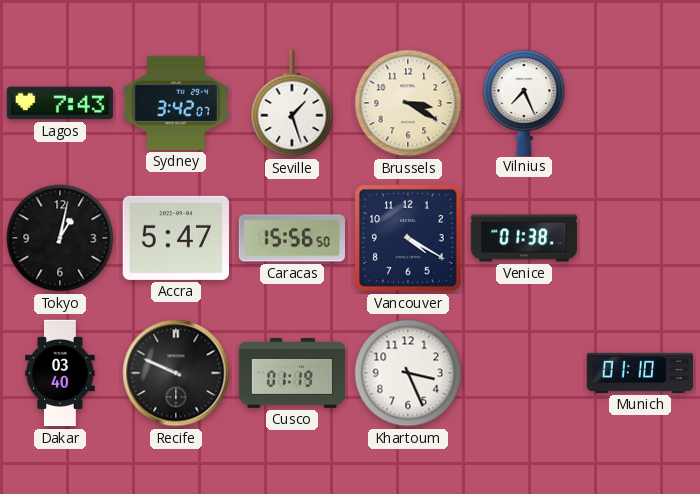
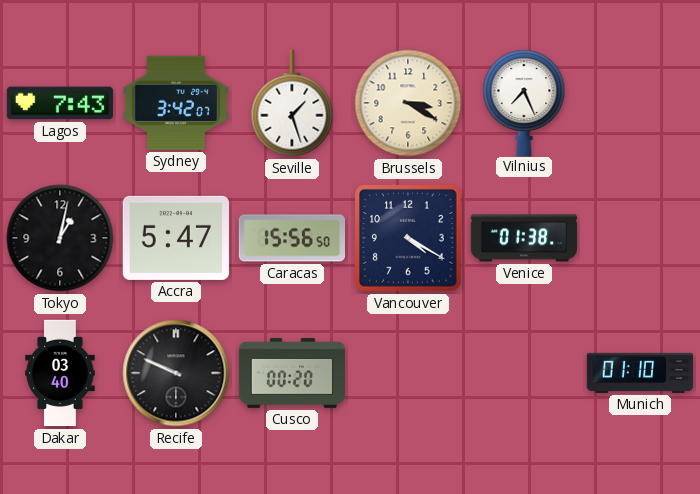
Cusco: 01:19 -> 00:20
Khartoum: 3:26 -> none
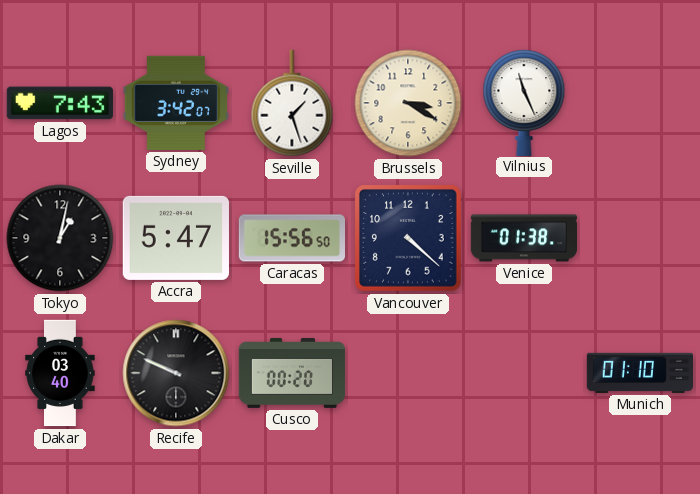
Vilnius: 7:26 -> 11:26
Vancouver: 4:20 -> 4:22
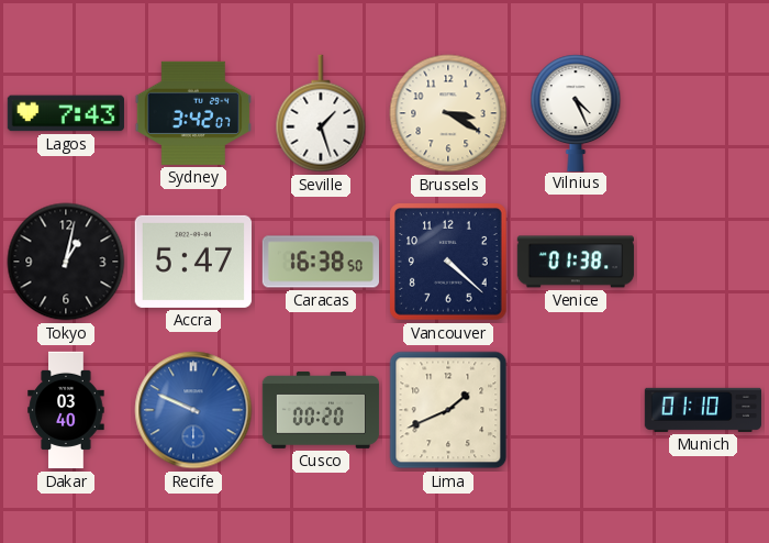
Vilnius: 11:26 -> 4:26
Caracas: 15:56 -> 16:38
Recife dial: black -> blue
Lima: none -> 1:41
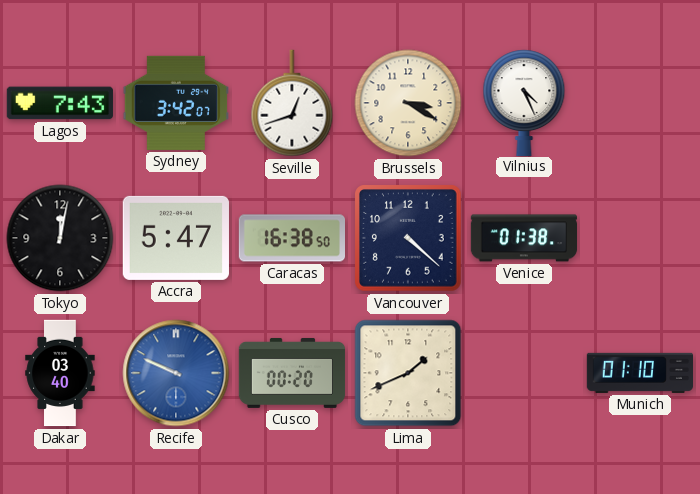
Seville: 1:27 -> 12:42
Tokyo: 1:02 -> 12:02
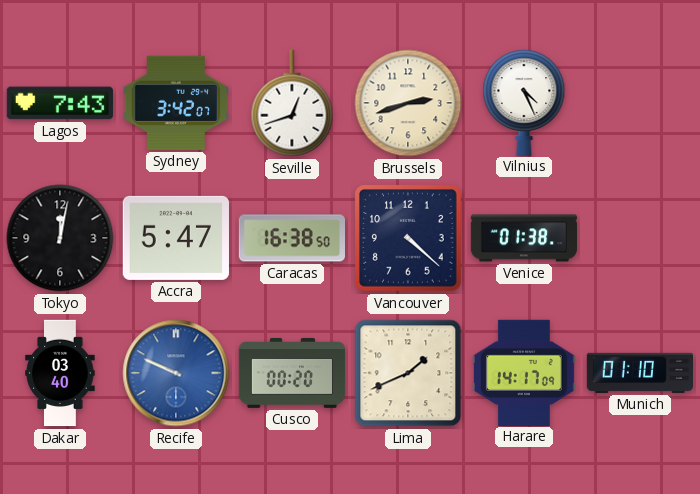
Brussels: 3:20 -> 2:42
Harare: none -> 14:17
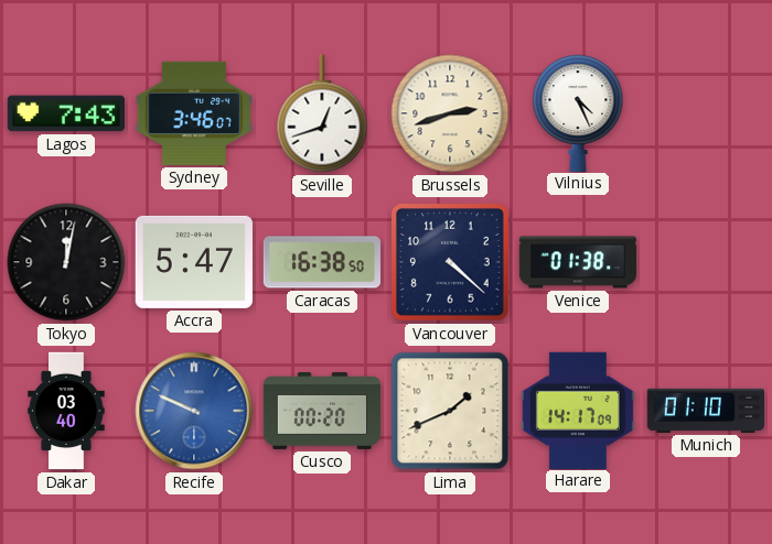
Sydney: 3:42 -> 3:46
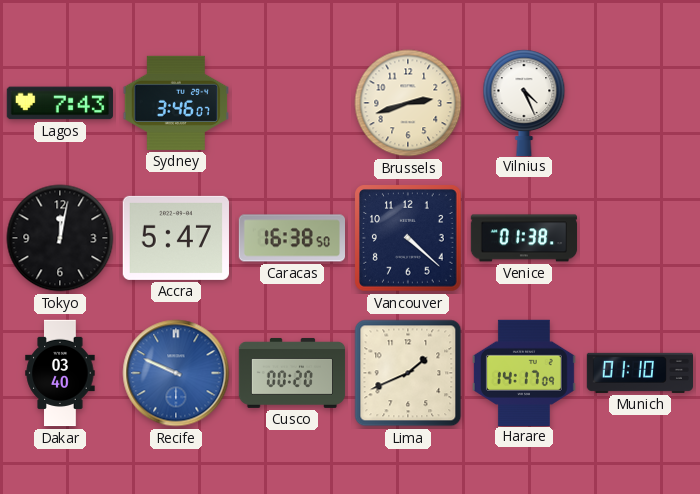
Seville: 12:42 -> none
